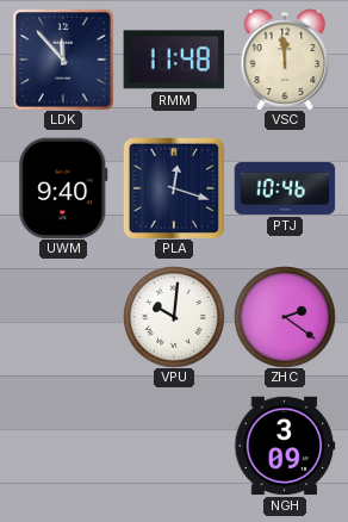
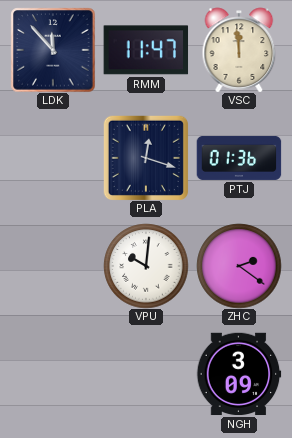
RMM: 11:48 -> 11:47
UWM: 9:40 -> none
PTJ: 10:46 -> 01:36
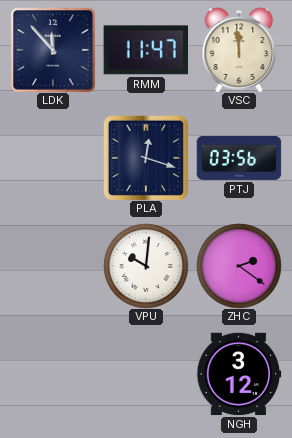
PTJ: 01:36 -> 03:56
NGH: 3:09 -> 3:12
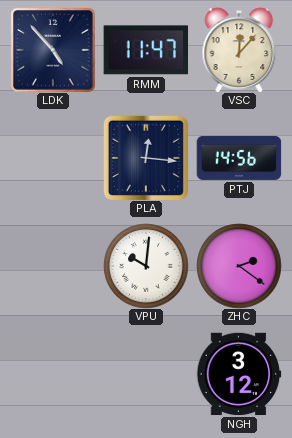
LDK: 11:53 -> 4:53
VSC: 11:59 -> 12:07
PLA: 12:18 -> 12:16
PTJ: 03:56 -> 14:56
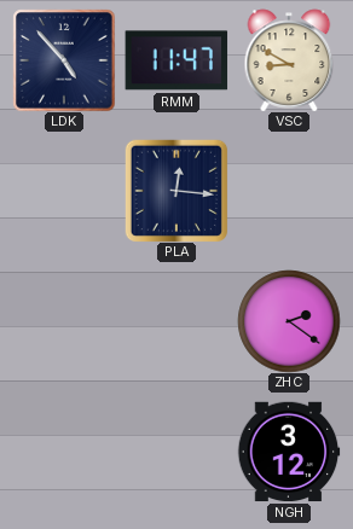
VSC: 12:07 -> 8:50
PTJ: 14:56 -> none
VPU: 10:01 -> none
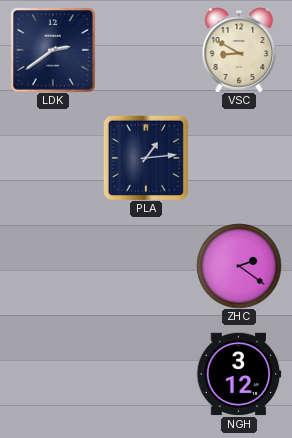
LDK: 4:53 -> 2:39
RMM: 11:47 -> none
PLA: 12:16 -> 1:14
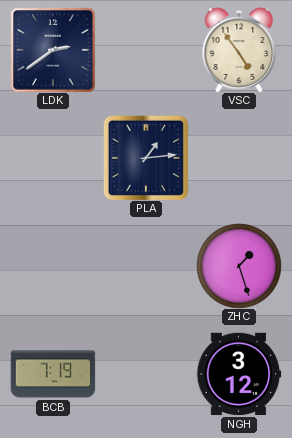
VSC: 8:50 -> 4:54
ZHC: 2:21 -> 1:27
BCB: none -> 7:19
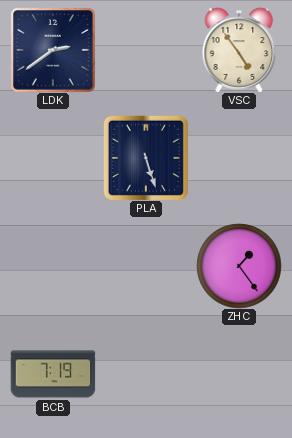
PLA: 1:14 -> 5:27
ZHC: 1:27 -> 1:24
NGH: 3:12 -> none
